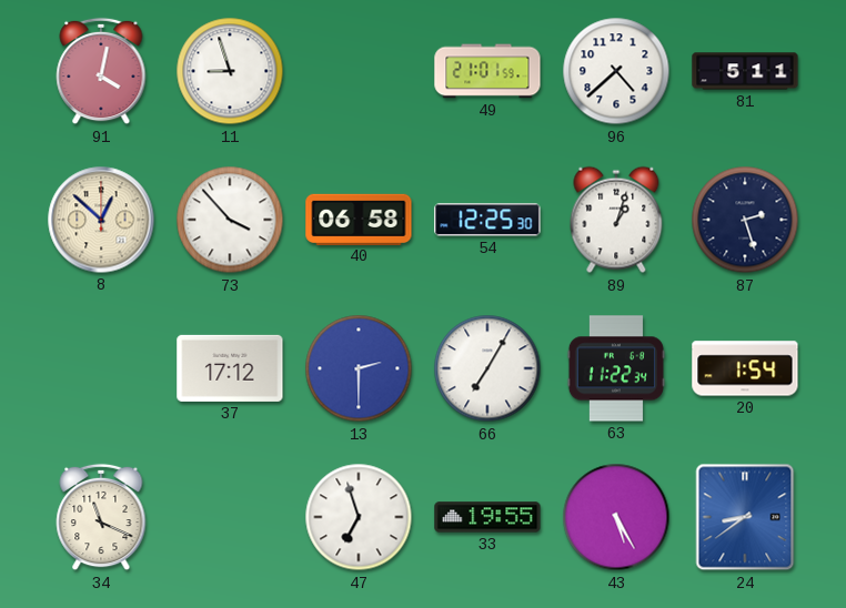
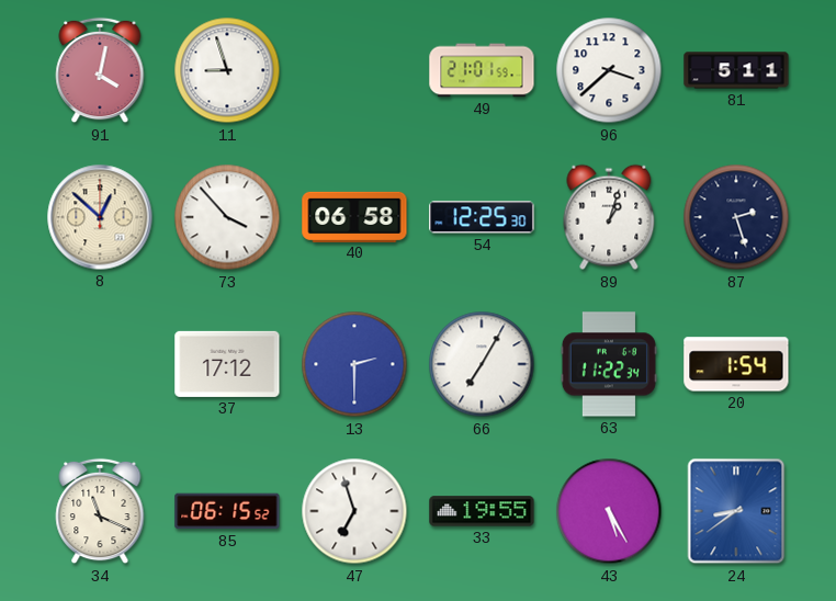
96: 4:38 -> 3:38
85: none -> 06:15
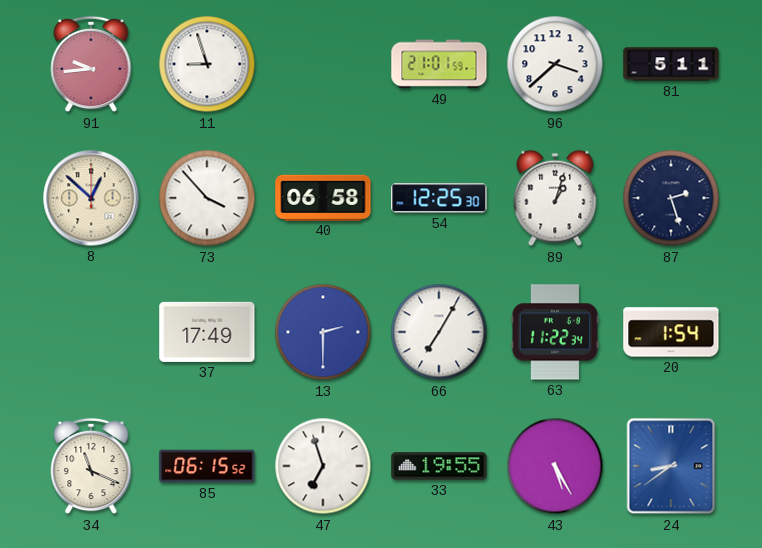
91: 4:02 -> 9:44
37: 17:12 -> 17:49
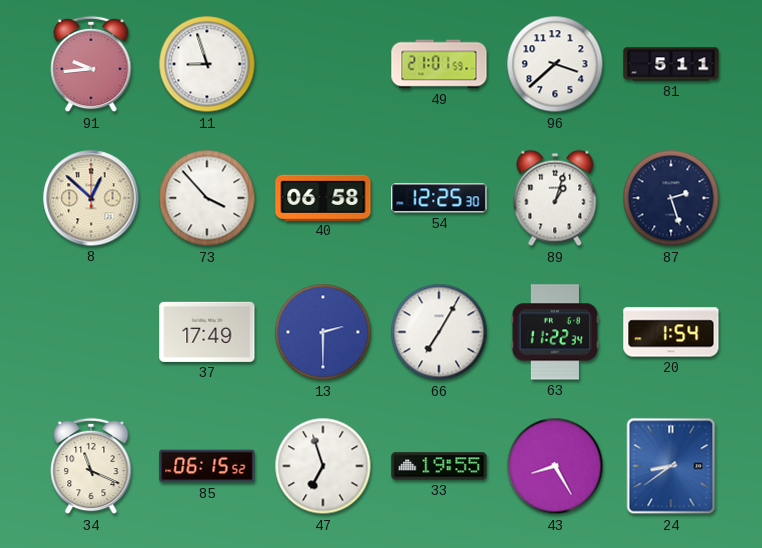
43: 5:25 -> 8:25
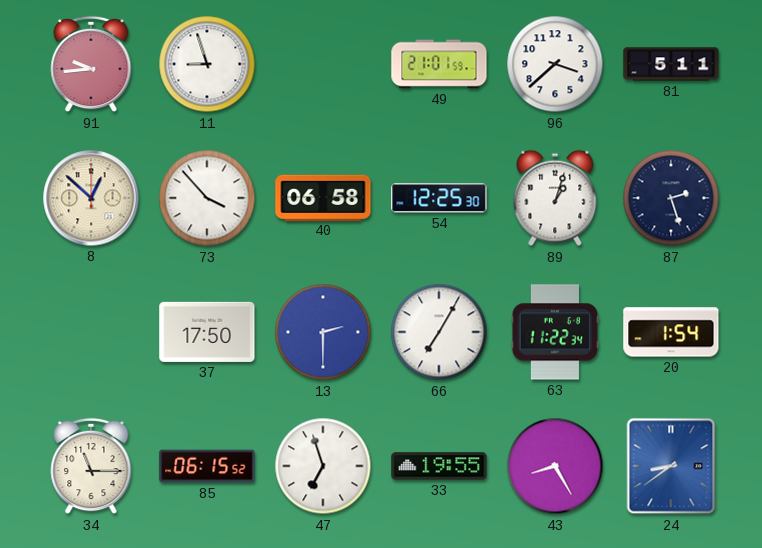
37: 17:49 -> 17:50
34: 11:19 -> 11:15
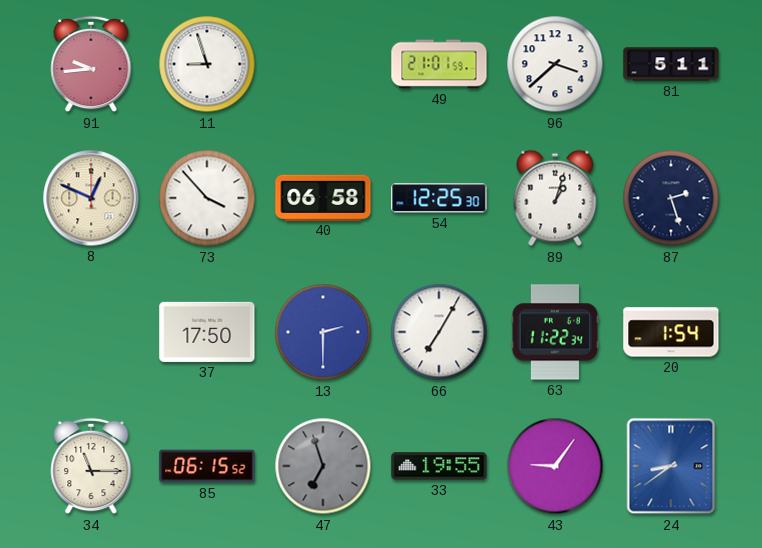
8: 12:52 -> 12:49
47 dial: white -> grey
43: 8:25 -> 9:06
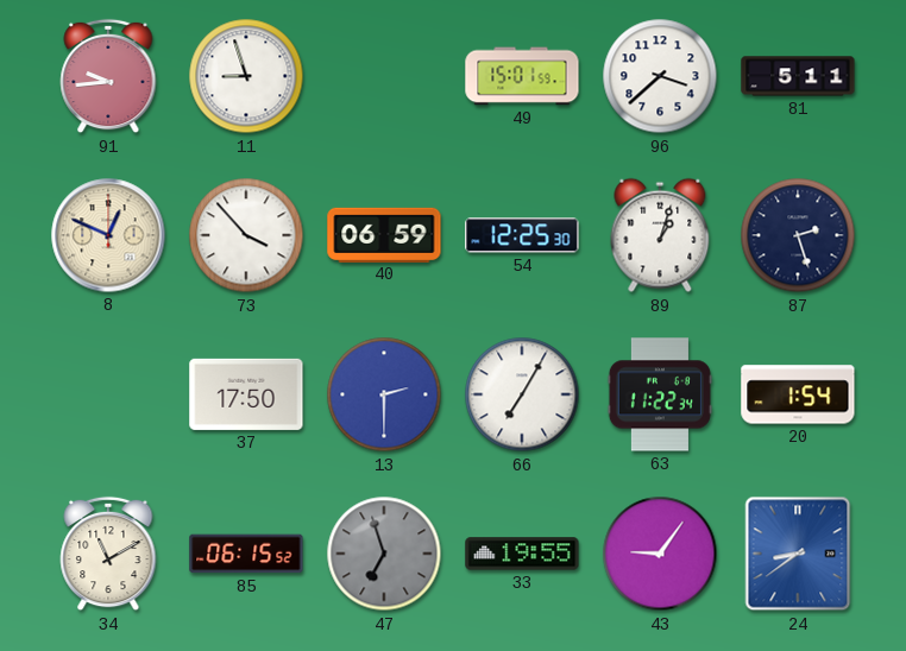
49: 21:01 -> 15:01
40: 06:58 -> 06:59
34: 11:15 -> 11:10
